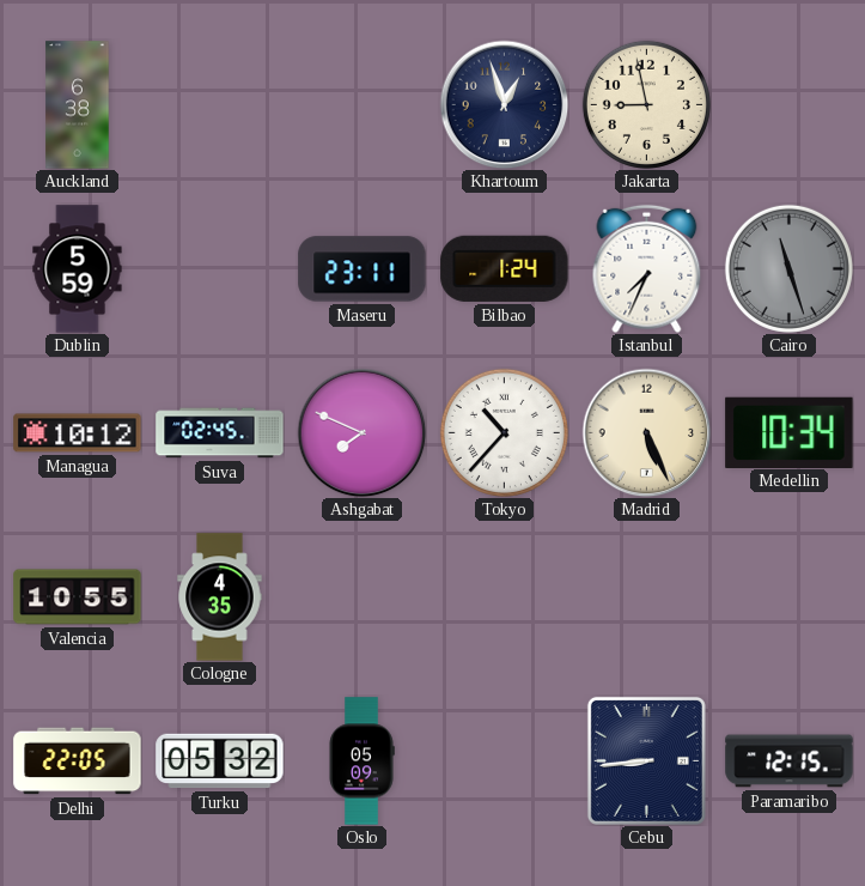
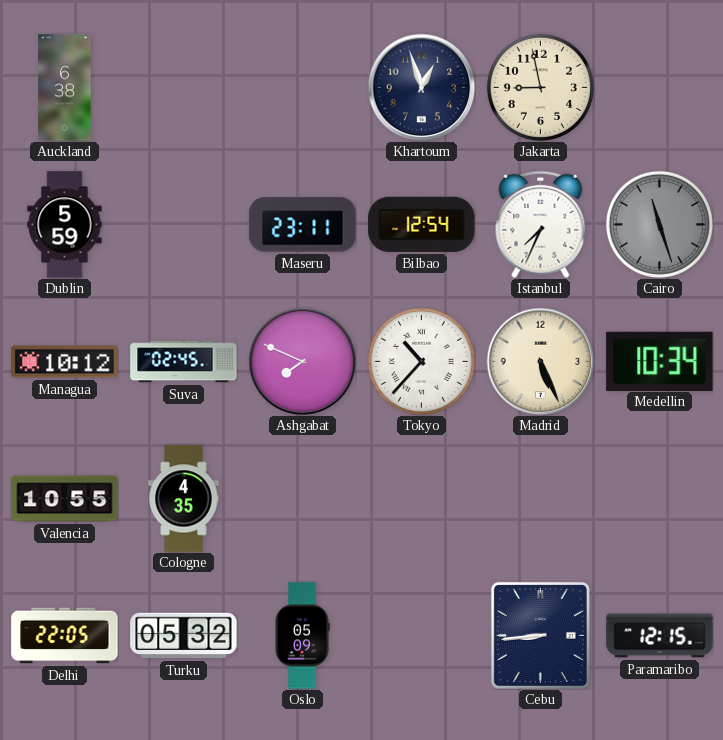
Bilbao: 1:24 -> 12:54
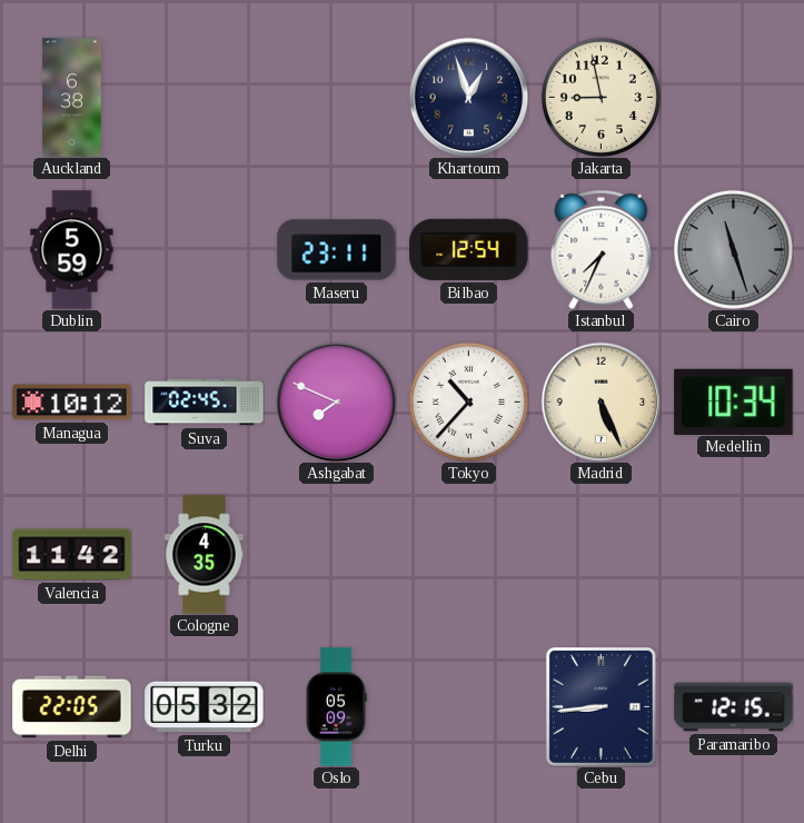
Valencia: 10:55 -> 11:42
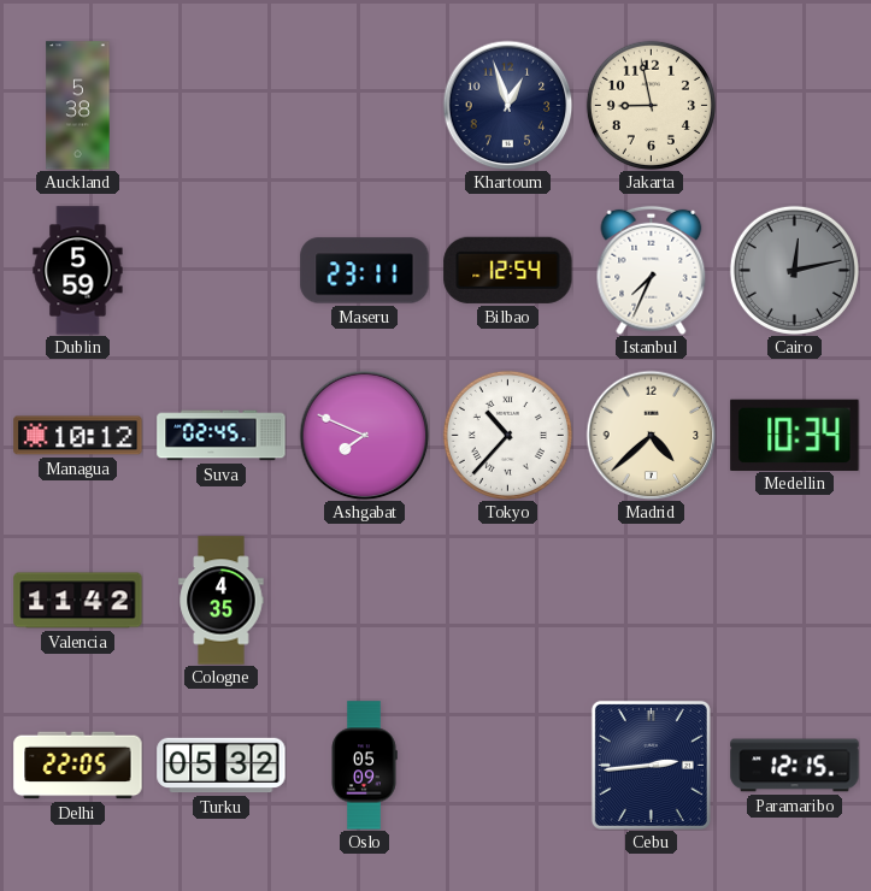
Auckland: 6:38 -> 5:38
Cairo: 11:27 -> 12:13
Madrid: 5:26 -> 4:38
Cebu: 8:44 -> 2:44
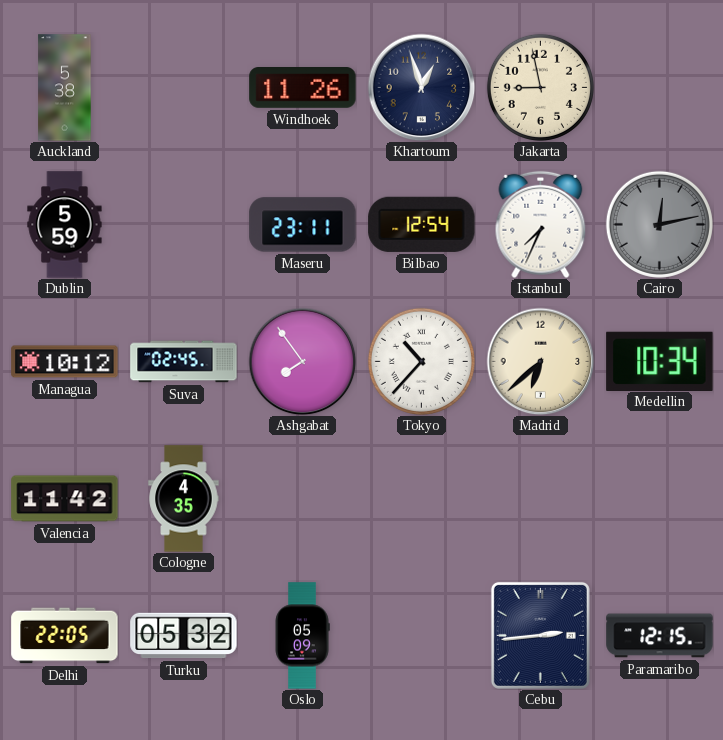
Windhoek: none -> 11:26
Ashgabat: 7:49 -> 7:54
Madrid: 4:38 -> 6:38
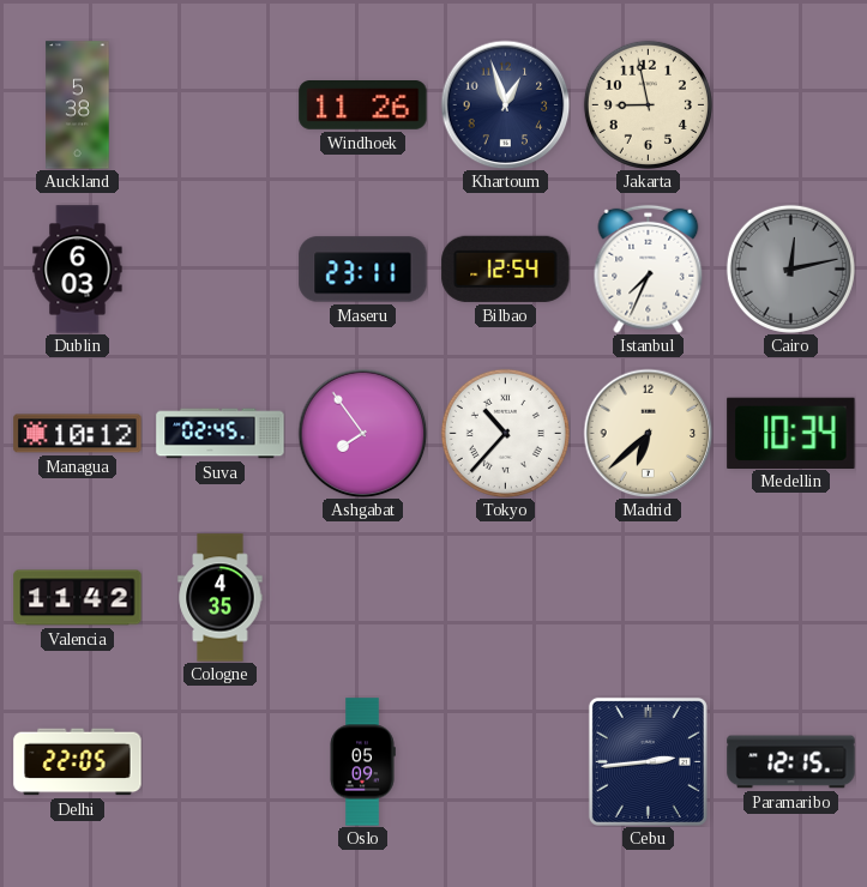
Dublin: 5:59 -> 6:03
Turku: 05:32 -> none
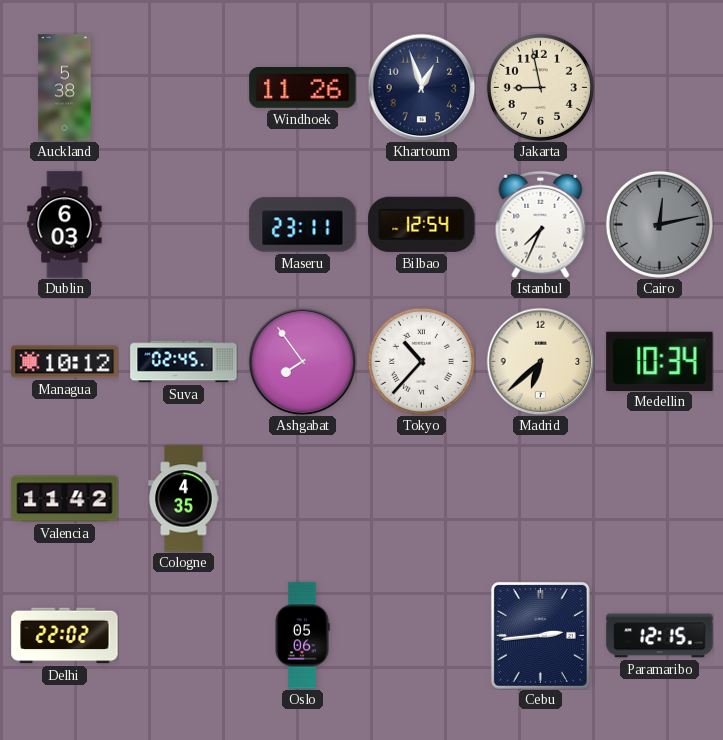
Delhi: 22:05 -> 22:02
Oslo: 05:09 -> 05:06
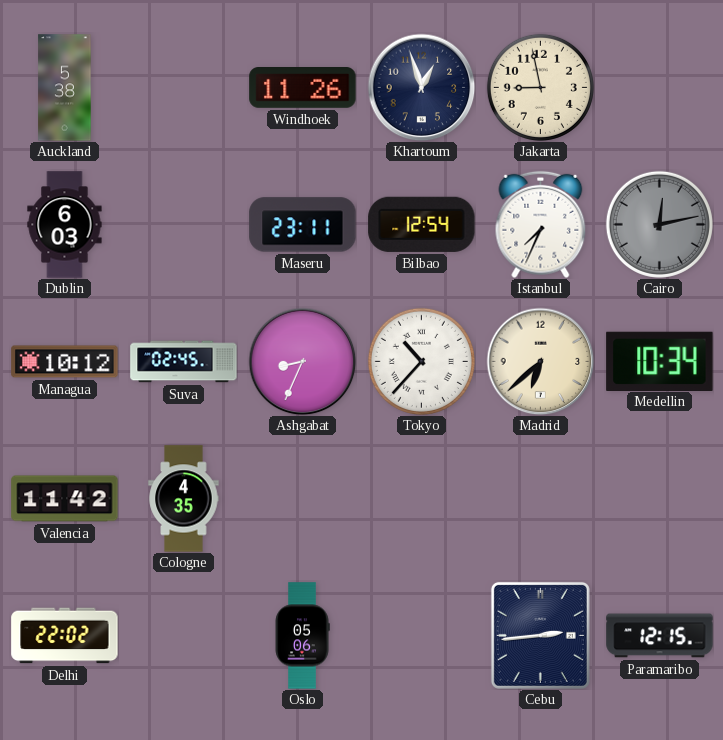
Ashgabat: 7:54 -> 8:34
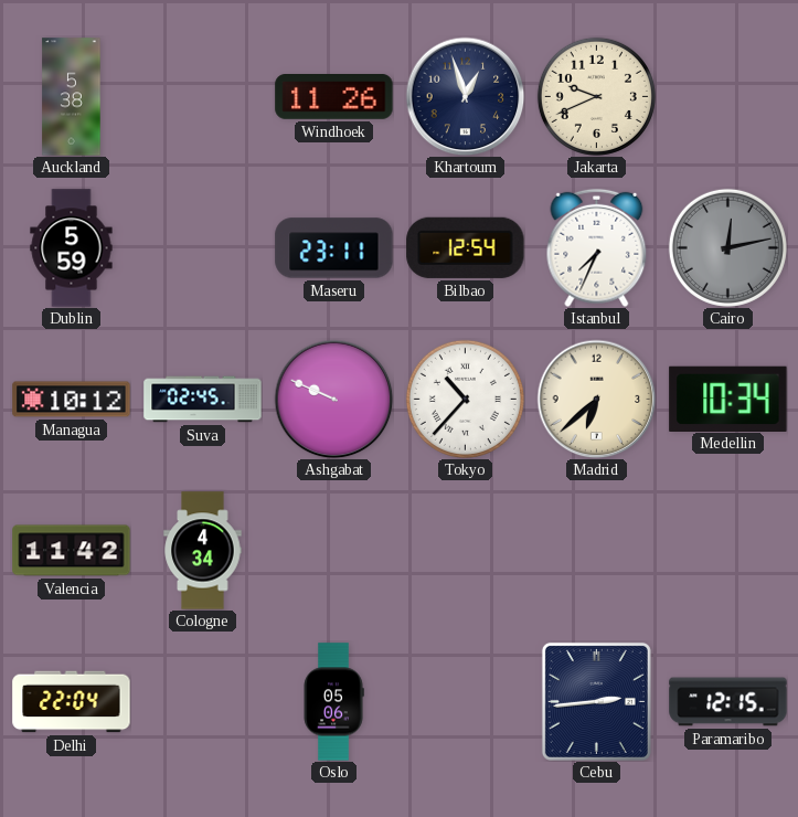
Jakarta: 8:58 -> 9:41
Dublin: 6:03 -> 5:59
Ashgabat: 8:34 -> 9:49
Cologne: 4:35 -> 4:34
Delhi: 22:02 -> 22:04
